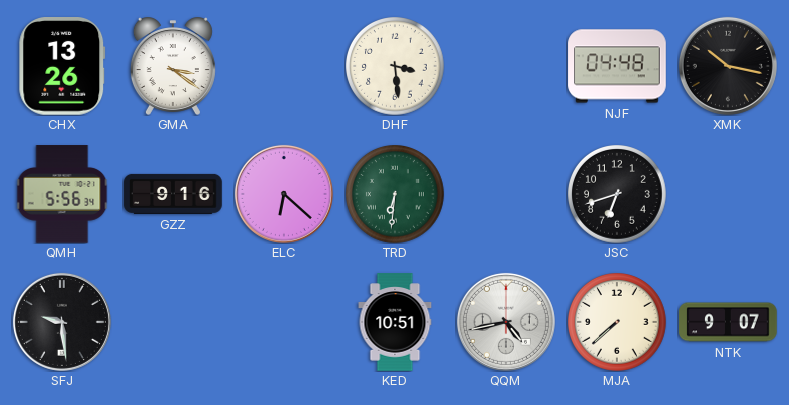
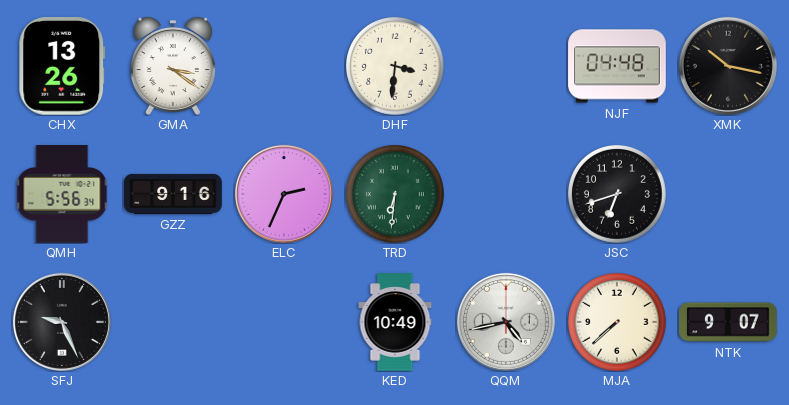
DHF: 3:29 -> 3:31
ELC: 6:22 -> 2:34
SFJ: 9:29 -> 9:26
KED: 10:51 -> 10:49
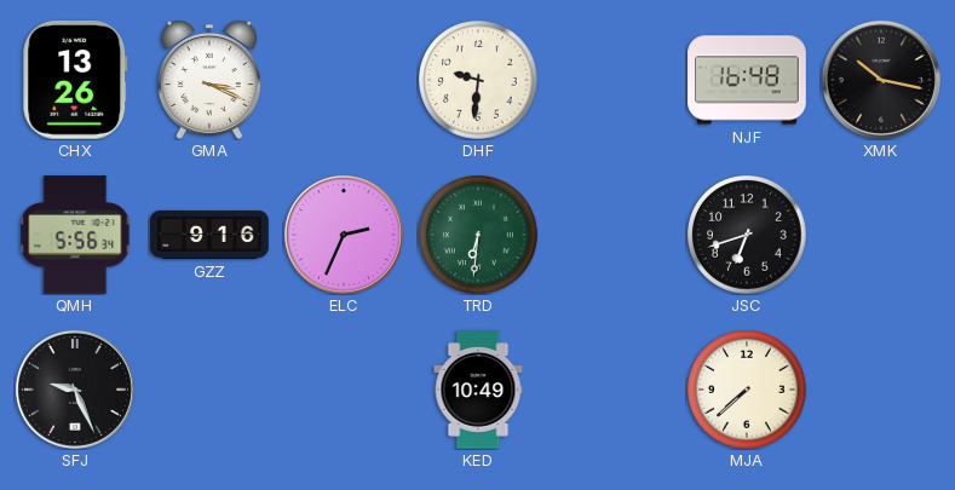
GMA: 3:21 -> 3:19
DHF: 3:31 -> 9:31
NJF: 04:48 -> 16:48
QQM: 4:43 -> none
NTK: 9:07 -> none
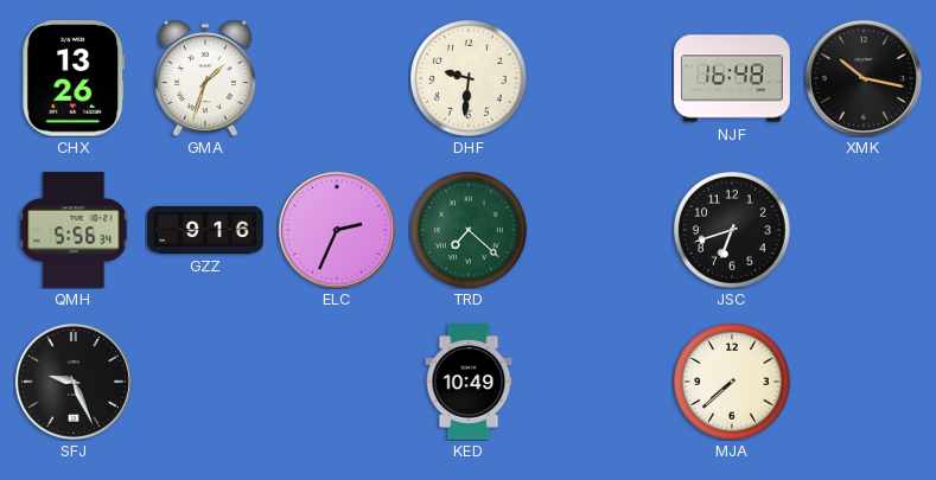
GMA: 3:19 -> 1:33
TRD: 6:31 -> 7:22
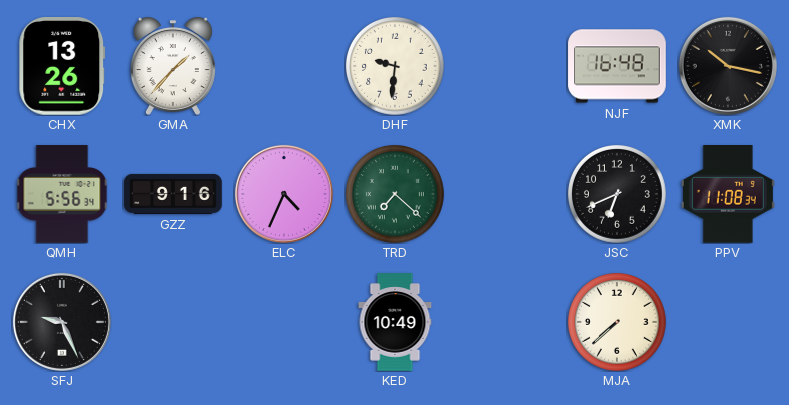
GMA: 1:33 -> 1:37
ELC: 2:34 -> 4:34
JSC: 6:42 -> 6:41
PPV: none -> 11:08
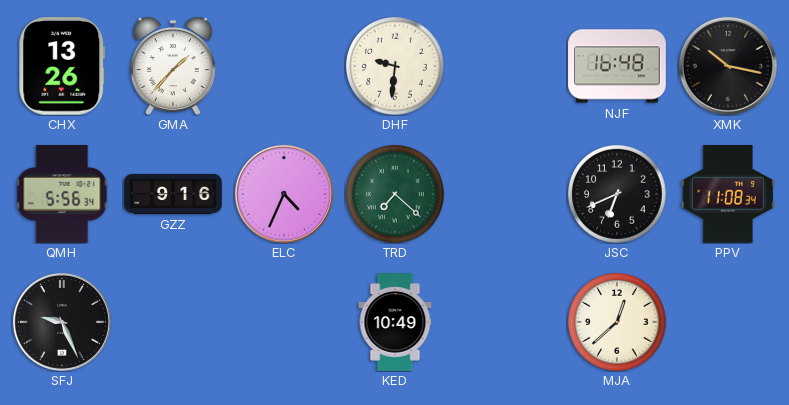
MJA: 7:38 -> 12:38
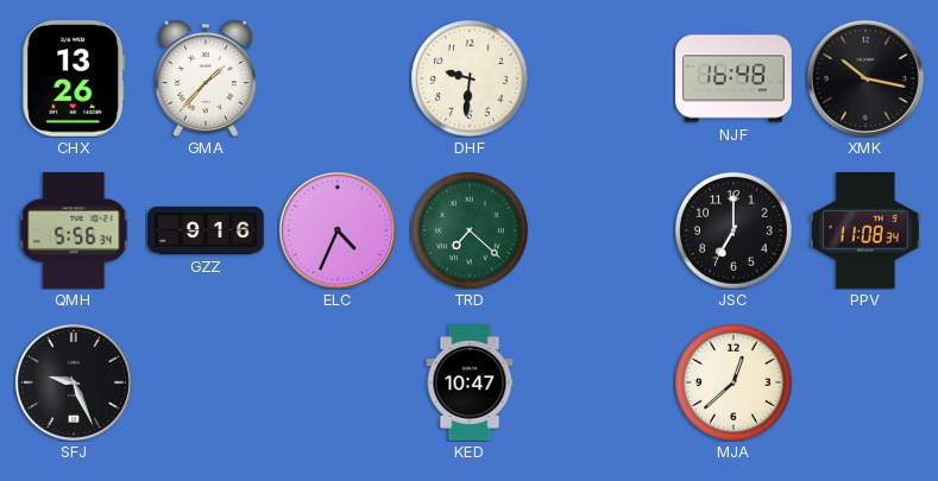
JSC: 6:41 -> 7:00
KED: 10:49 -> 10:47
